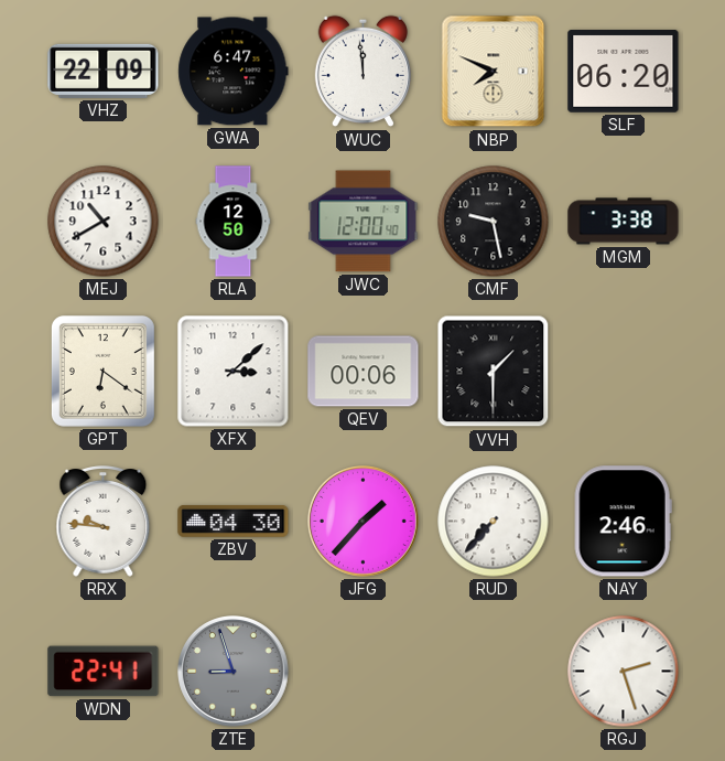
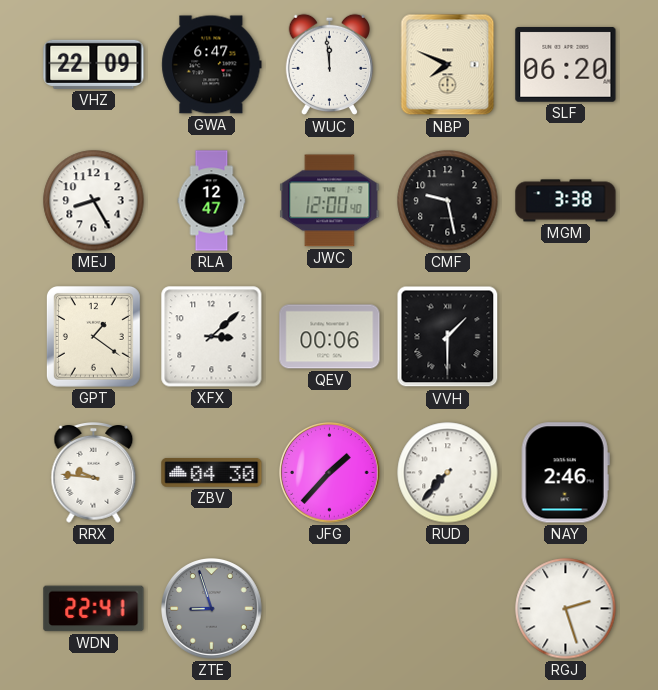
MEJ: 10:40 -> 8:25
RLA: 12:50 -> 12:47
GPT: 6:21 -> 1:21
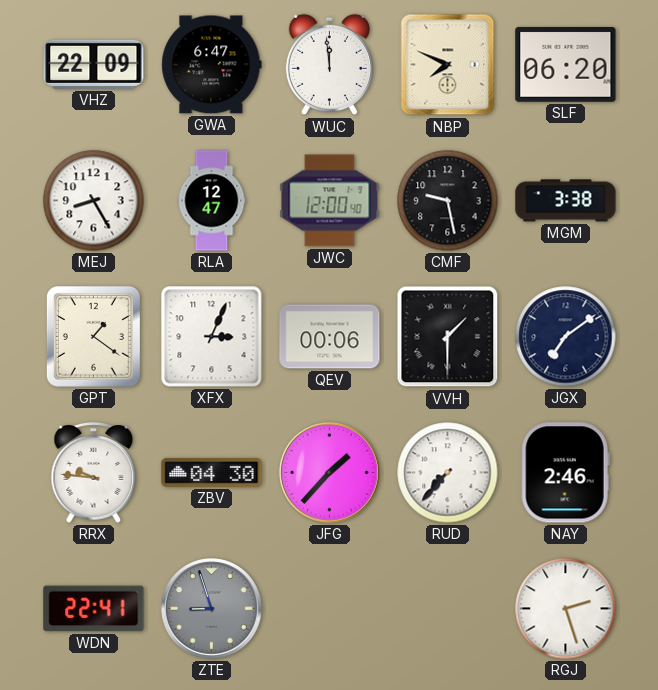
XFX: 3:08 -> 3:04
JGX: none -> 7:09
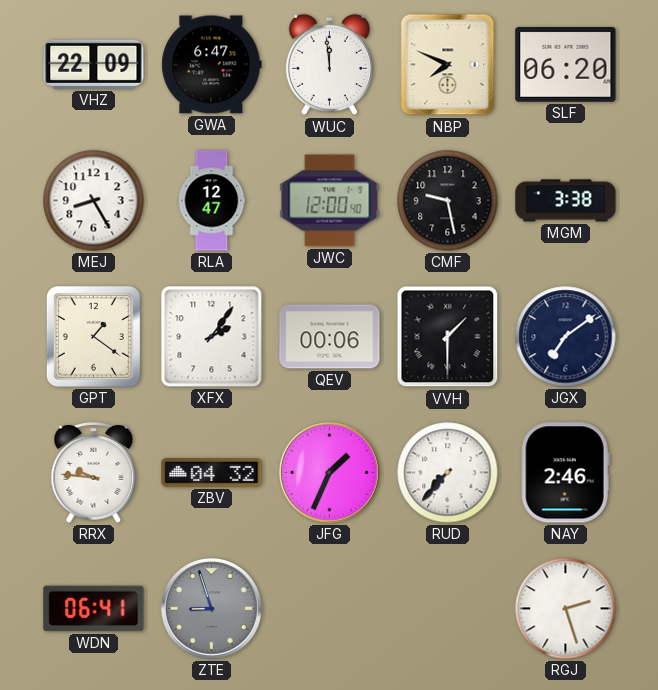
XFX: 3:04 -> 2:06
ZBV: 04:30 -> 04:32
JFG: 1:37 -> 1:34
WDN: 22:41 -> 06:41
